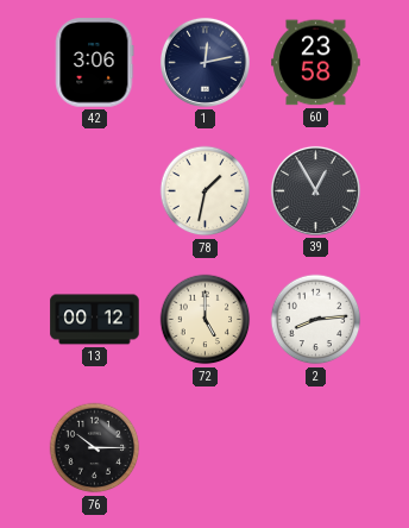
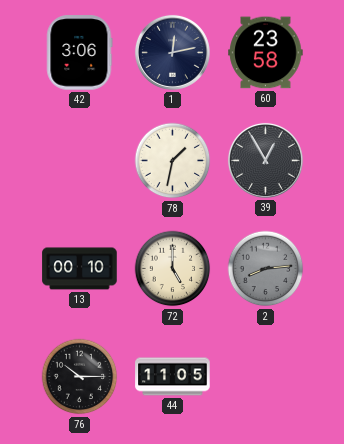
13: 00:12 -> 00:10
2 dial: white -> grey
44: none -> 11:05
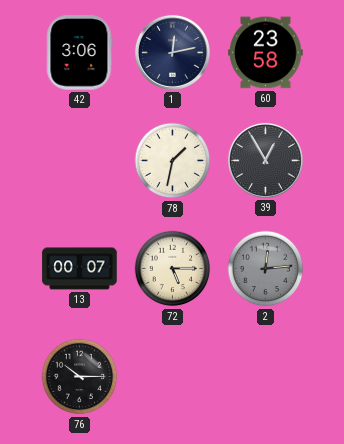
13: 00:10 -> 00:07
72: 5:00 -> 5:15
2: 8:14 -> 12:14
44: 11:05 -> none
